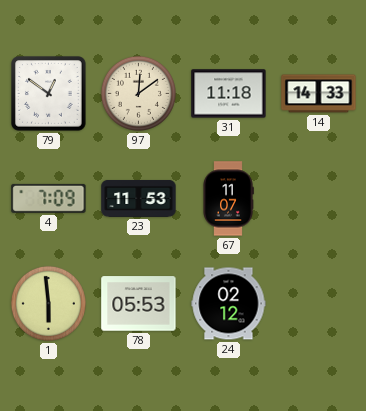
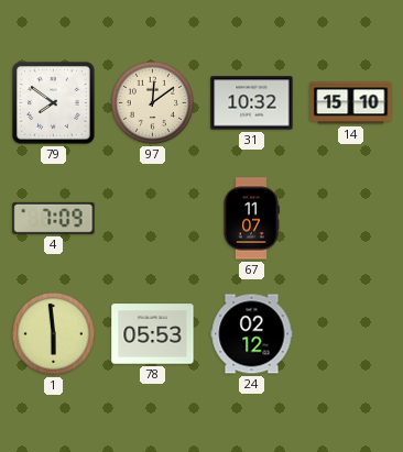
79: 12:51 -> 7:51
31: 11:18 -> 10:32
14: 14:33 -> 15:10
23: 11:53 -> none
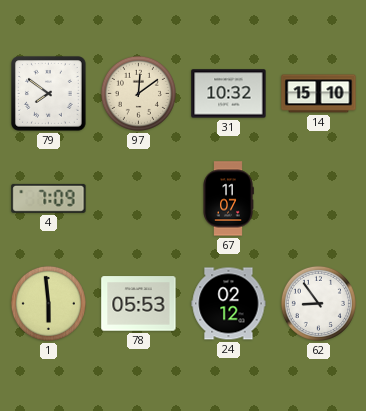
62: none -> 8:54
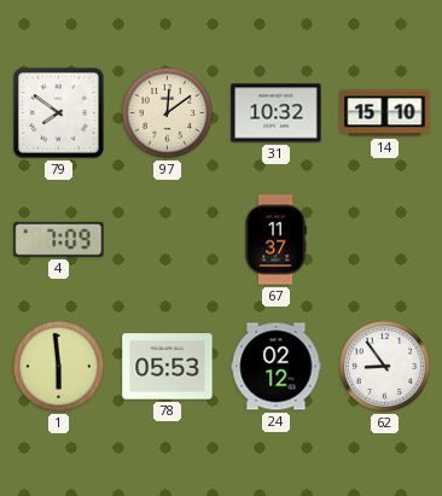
67: 11:07 -> 11:37
